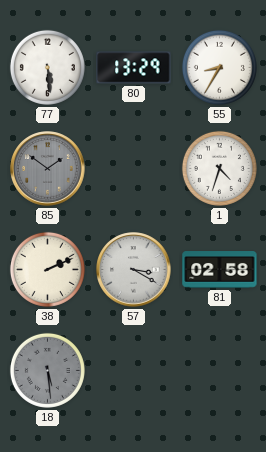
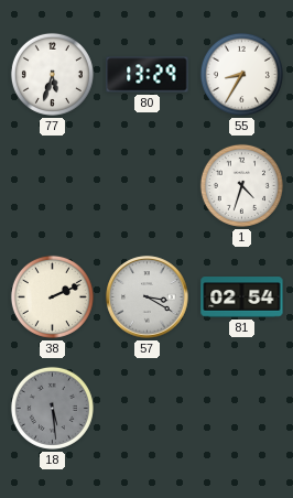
77: 5:29 -> 5:33
85: 1:51 -> none
81: 02:58 -> 02:54
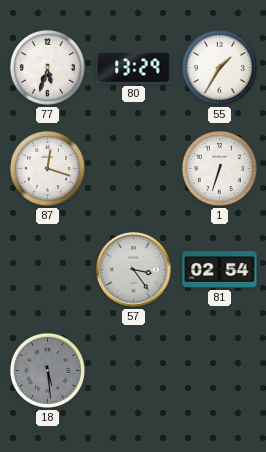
55: 8:35 -> 1:35
87: none -> 12:18
1: 4:33 -> 6:33
38: 2:11 -> none
57: 3:20 -> 3:24
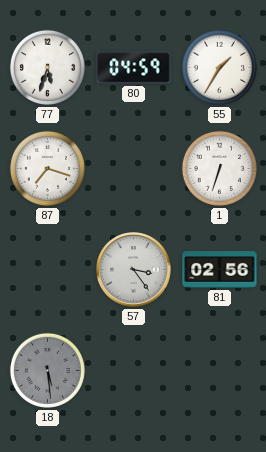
80: 13:29 -> 04:59
87: 12:18 -> 7:18
81: 02:54 -> 02:56
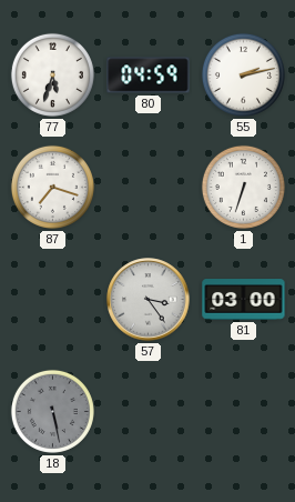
55: 1:35 -> 2:13
81: 02:56 -> 03:00
18: 5:29 -> 5:28
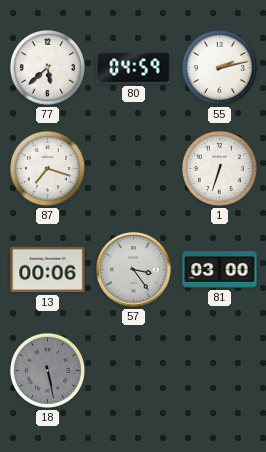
77: 5:33 -> 5:38
13: none -> 00:06
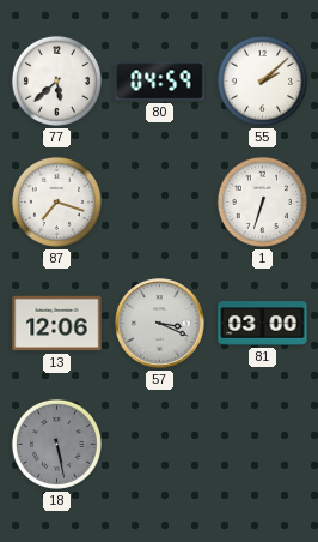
55: 2:13 -> 2:08
13: 00:06 -> 12:06
57: 3:24 -> 3:19
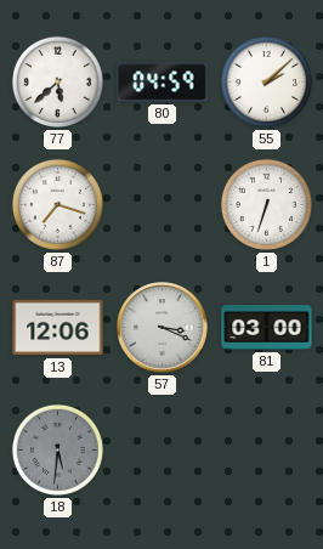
18: 5:28 -> 5:31
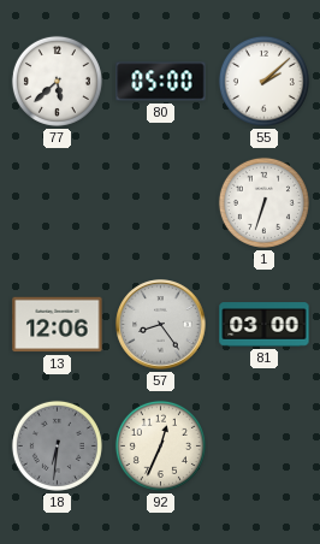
80: 04:59 -> 05:00
87: 7:18 -> none
57: 3:19 -> 8:24
18: 5:31 -> 6:31
92: none -> 12:34
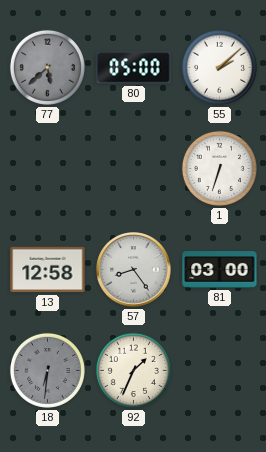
77 dial: white -> grey
13: 12:06 -> 12:58
92: 12:34 -> 1:34
